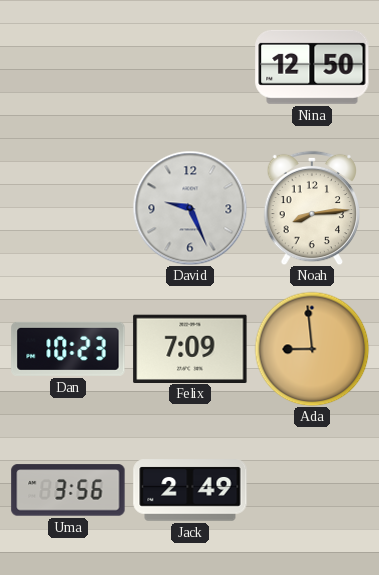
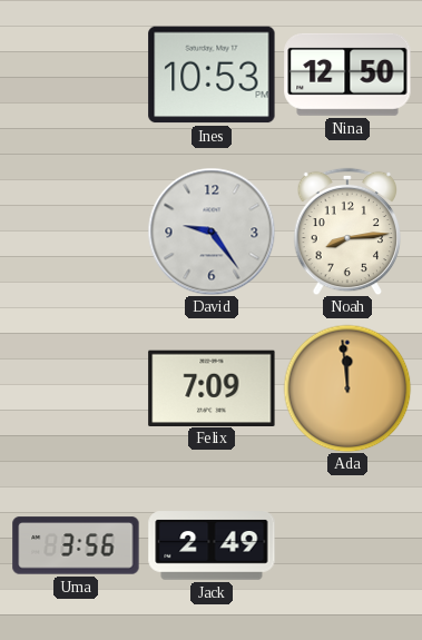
Ines: none -> 10:53
David: 9:26 -> 9:24
Dan: 10:23 -> none
Ada: 8:59 -> 11:59
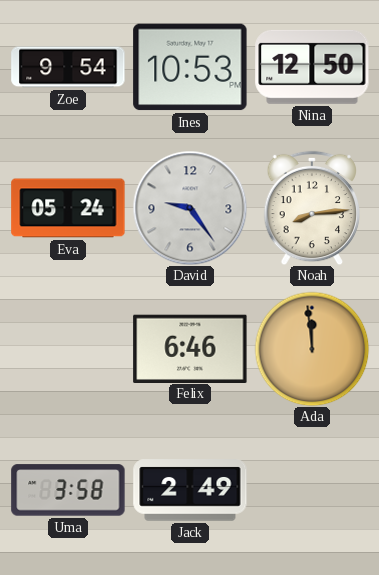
Zoe: none -> 9:54
Eva: none -> 05:24
Felix: 7:09 -> 6:46
Uma: 3:56 -> 3:58
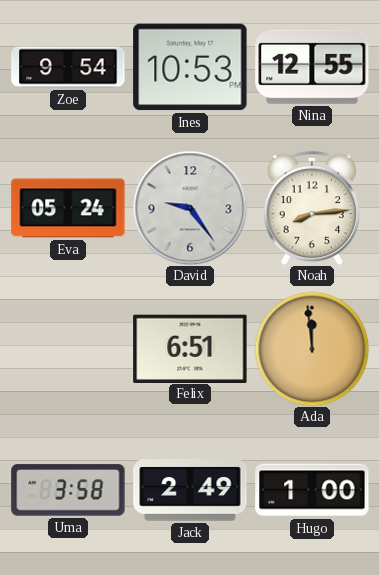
Nina: 12:50 -> 12:55
Felix: 6:46 -> 6:51
Hugo: none -> 1:00
